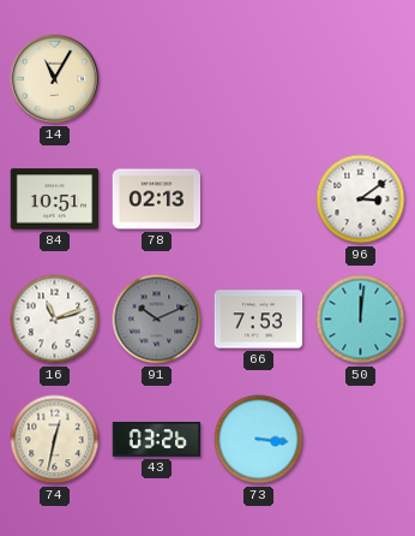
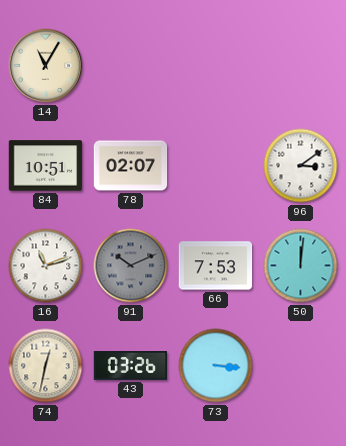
78: 02:13 -> 02:07
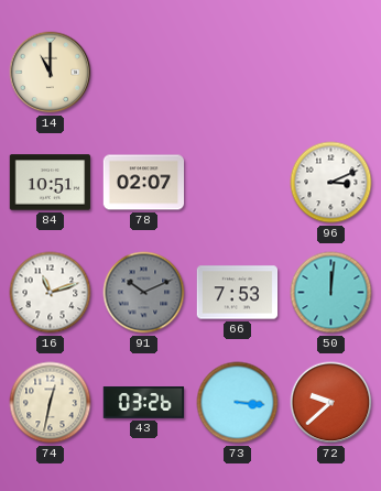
14: 11:05 -> 11:00
96: 3:09 -> 3:11
72: none -> 9:38
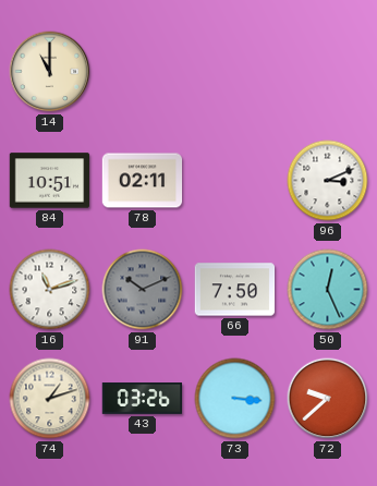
78: 02:07 -> 02:11
66: 7:53 -> 7:50
50: 12:01 -> 12:26
74: 12:32 -> 1:12
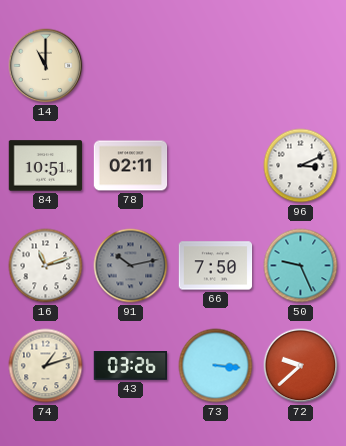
91: 10:11 -> 10:13
50: 12:26 -> 9:26
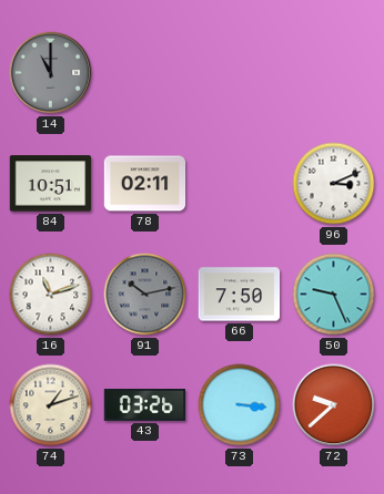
14 dial: cream -> grey
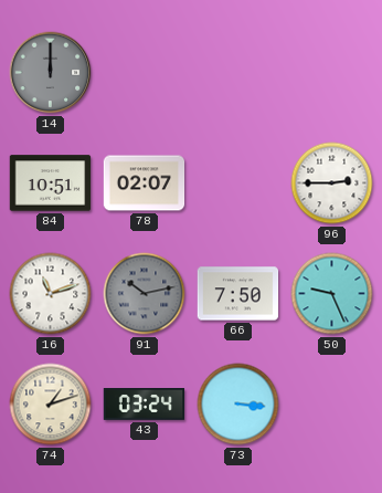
14: 11:00 -> 12:00
78: 02:11 -> 02:07
96: 3:11 -> 2:45
43: 03:26 -> 03:24
72: 9:38 -> none
